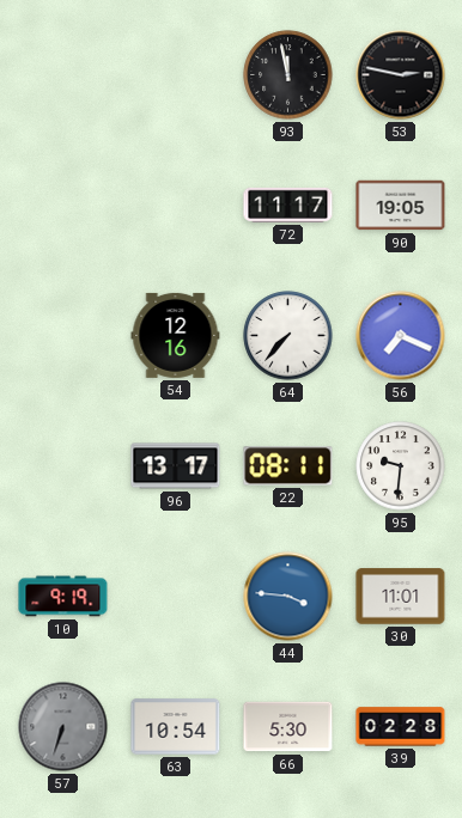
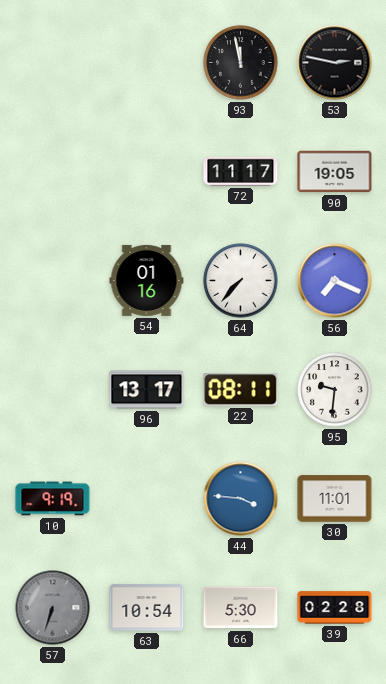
54: 12:16 -> 01:16
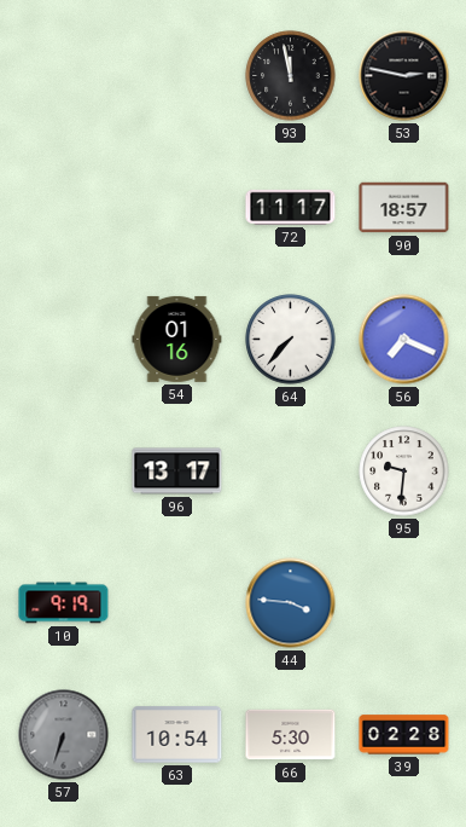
90: 19:05 -> 18:57
22: 08:11 -> none
30: 11:01 -> none
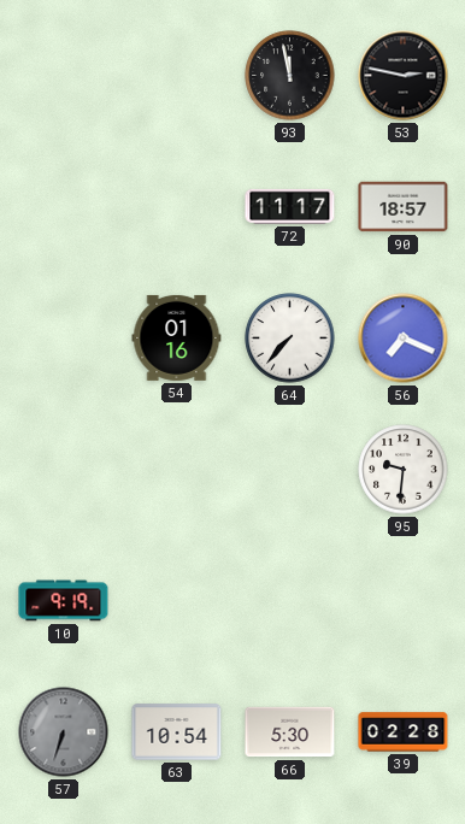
96: 13:17 -> none
44: 3:46 -> none
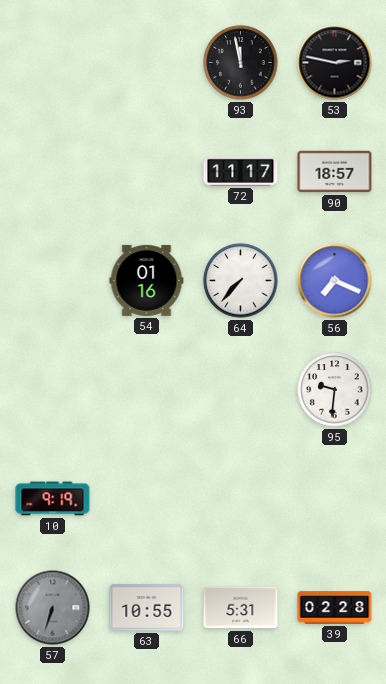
63: 10:54 -> 10:55
66: 5:30 -> 5:31
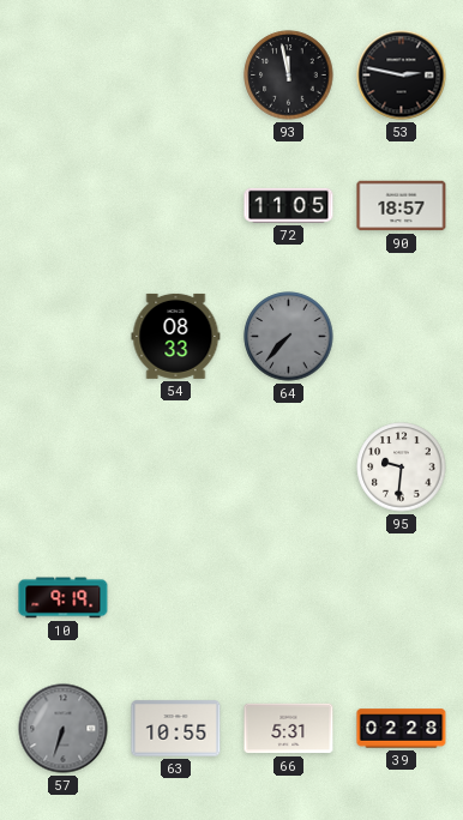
72: 11:17 -> 11:05
54: 01:16 -> 08:33
64 dial: white -> grey
56: 7:19 -> none
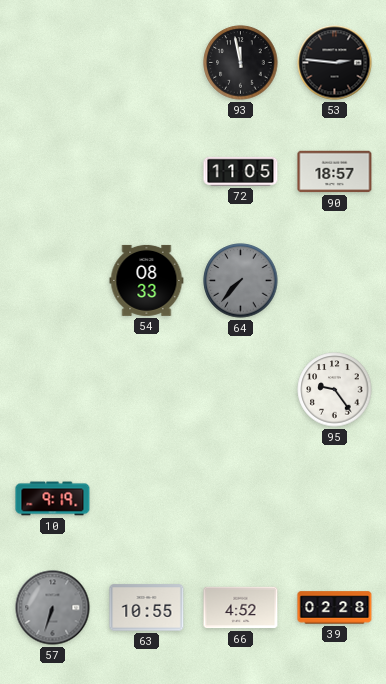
53: 2:47 -> 2:46
95: 9:31 -> 9:24
66: 5:31 -> 4:52
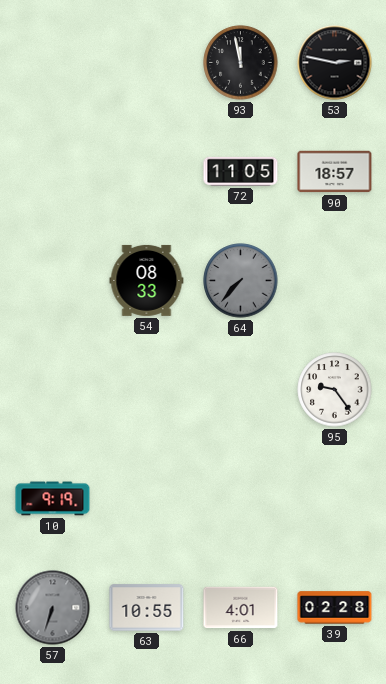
53: 2:46 -> 2:47
66: 4:52 -> 4:01
